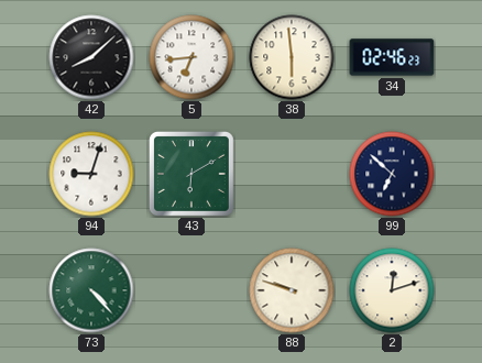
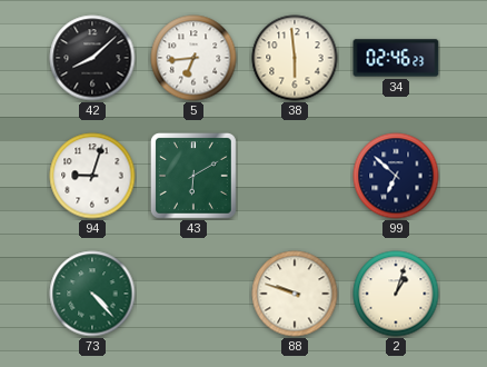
2: 12:12 -> 1:03
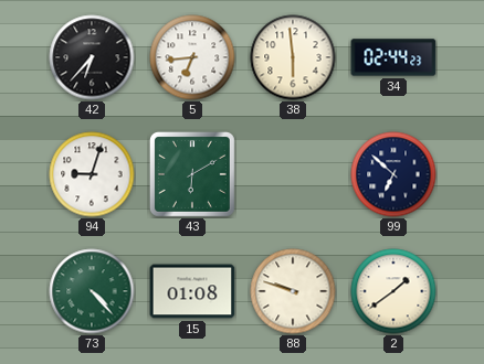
42: 8:08 -> 6:37
34: 02:46 -> 02:44
15: none -> 01:08
2: 1:03 -> 1:39
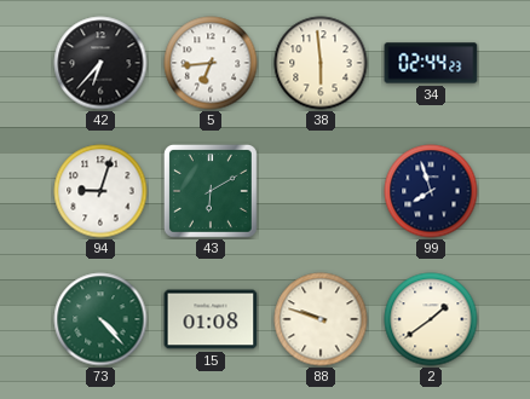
99: 6:52 -> 7:57
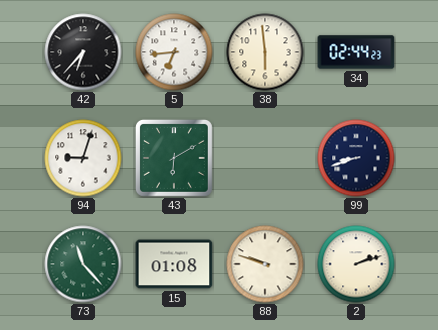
99: 7:57 -> 8:42
73: 4:23 -> 11:23
2: 1:39 -> 2:12
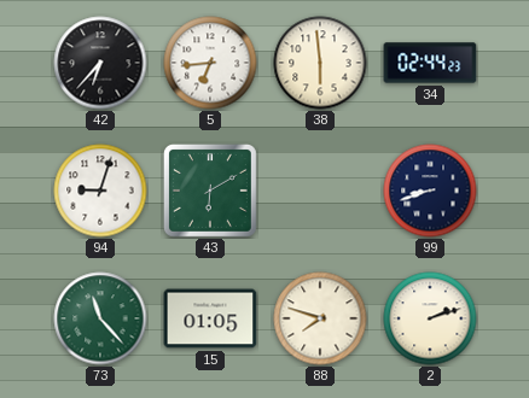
15: 01:08 -> 01:05
88: 9:48 -> 7:48
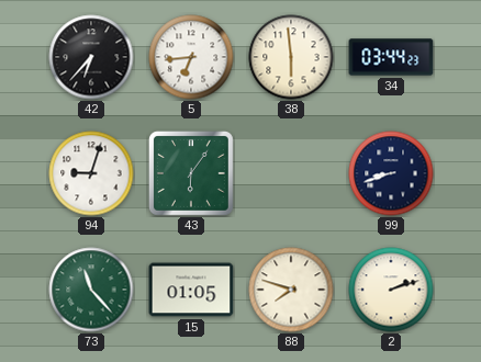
34: 02:44 -> 03:44
43: 6:10 -> 6:06
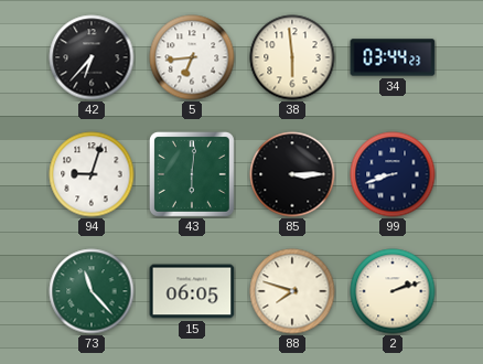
43: 6:06 -> 6:01
85: none -> 3:15
15: 01:05 -> 06:05
